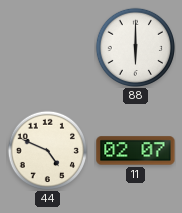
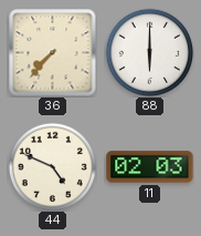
36: none -> 7:37
11: 02:07 -> 02:03
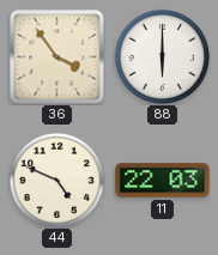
36: 7:37 -> 3:54
11: 02:03 -> 22:03
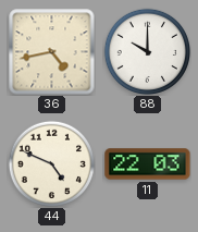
36: 3:54 -> 4:43
88: 6:00 -> 10:00
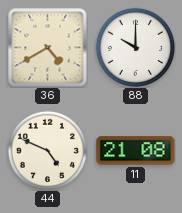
36: 4:43 -> 4:40
11: 22:03 -> 21:08
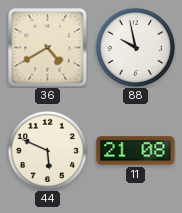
88: 10:00 -> 9:58
44: 4:49 -> 5:49
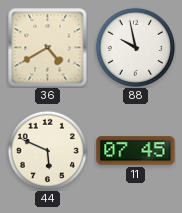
11: 21:08 -> 07:45
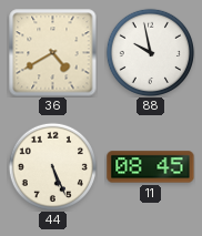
44: 5:49 -> 5:26
11: 07:45 -> 08:45
